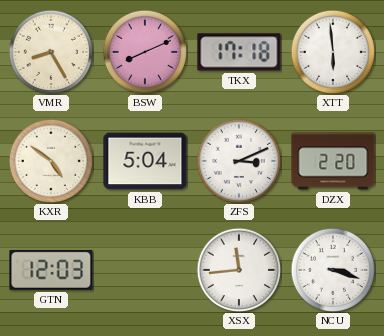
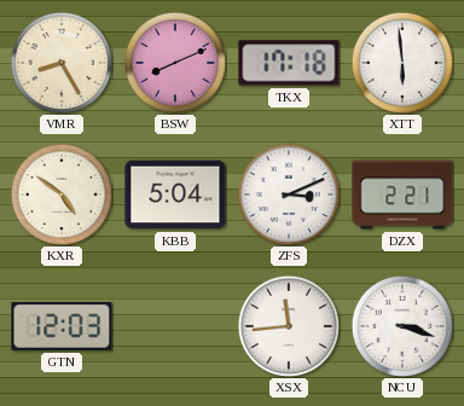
DZX: 2:20 -> 2:21
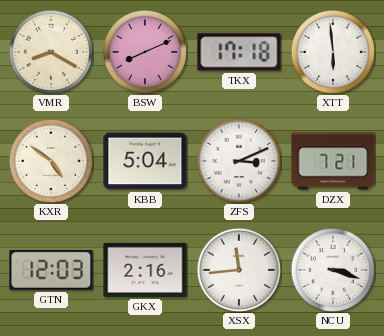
VMR: 8:25 -> 8:20
DZX: 2:21 -> 7:21
GKX: none -> 2:16
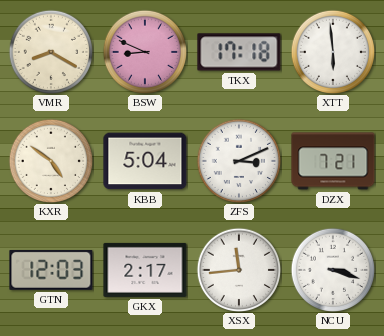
BSW: 8:11 -> 8:49
GKX: 2:16 -> 2:17
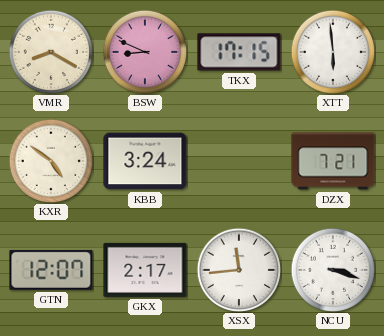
TKX: 17:18 -> 17:15
KBB: 5:04 -> 3:24
ZFS: 3:11 -> none
GTN: 12:03 -> 12:07
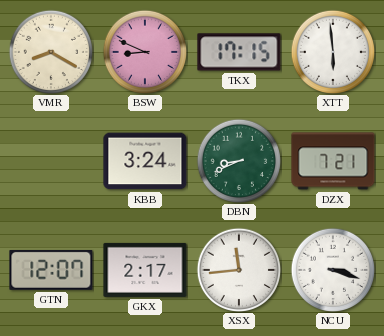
KXR: 4:51 -> none
DBN: none -> 8:41
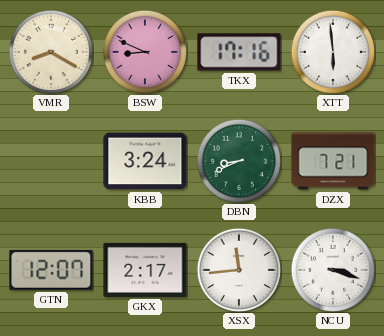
TKX: 17:15 -> 17:16
